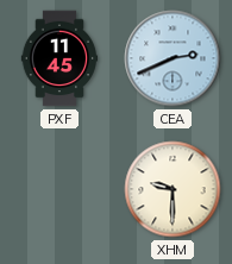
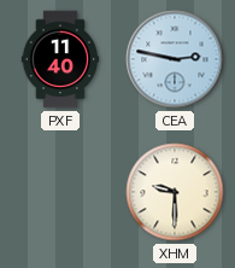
PXF: 11:45 -> 11:40
CEA: 2:41 -> 2:47
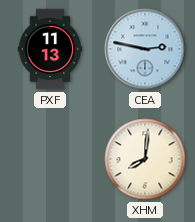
PXF: 11:40 -> 11:13
XHM: 9:30 -> 8:01
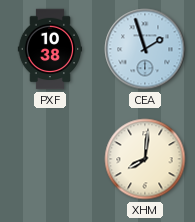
PXF: 11:13 -> 10:38
CEA: 2:47 -> 1:57
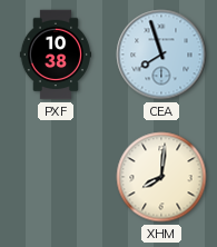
CEA: 1:57 -> 7:57
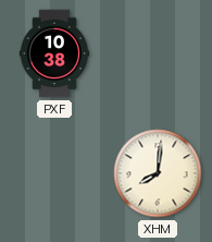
CEA: 7:57 -> none
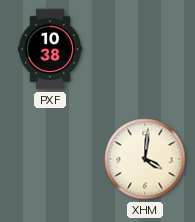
XHM: 8:01 -> 4:01
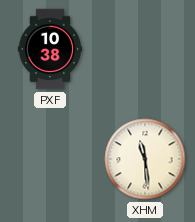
XHM: 4:01 -> 11:29
